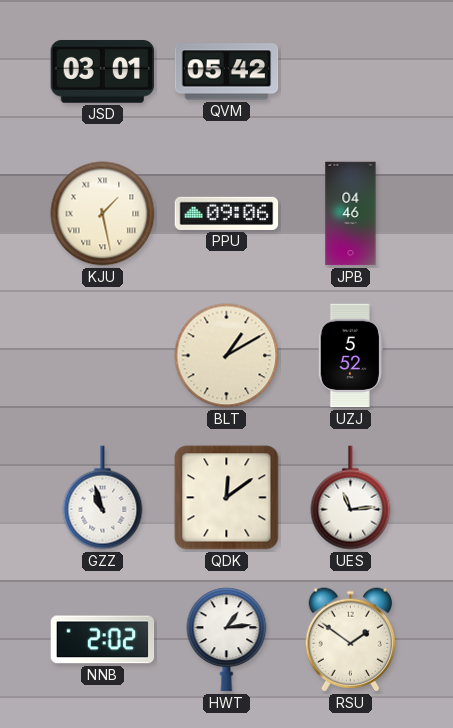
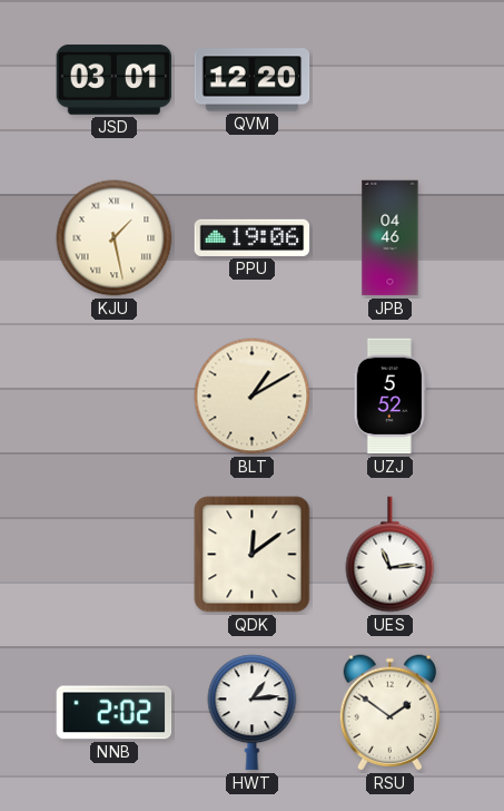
QVM: 05:42 -> 12:20
PPU: 09:06 -> 19:06
GZZ: 10:57 -> none
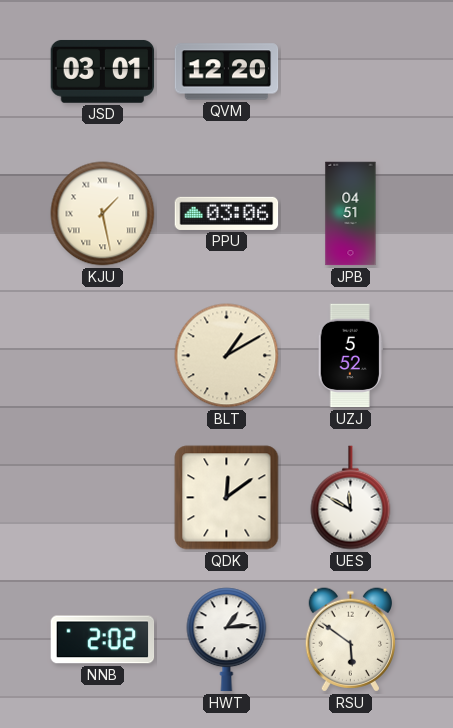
PPU: 19:06 -> 03:06
JPB: 04:46 -> 04:51
UES: 11:14 -> 11:50
RSU: 1:51 -> 5:51
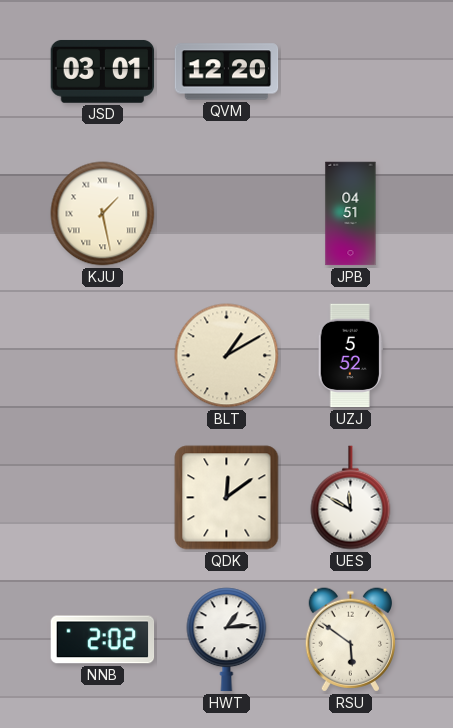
PPU: 03:06 -> none
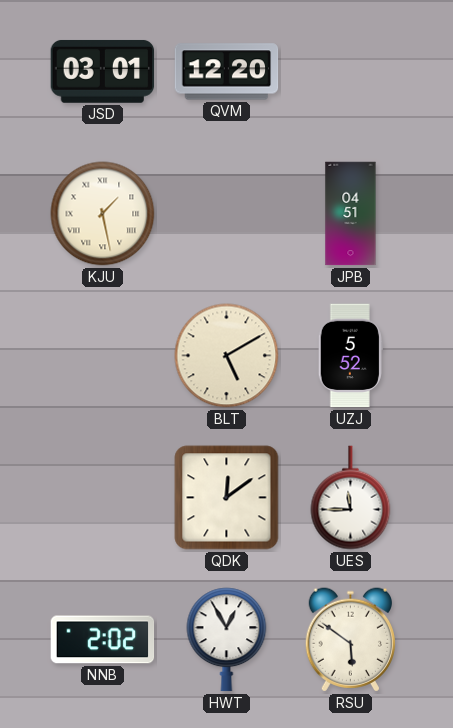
BLT: 1:10 -> 5:10
UES: 11:50 -> 11:45
HWT: 1:14 -> 12:55
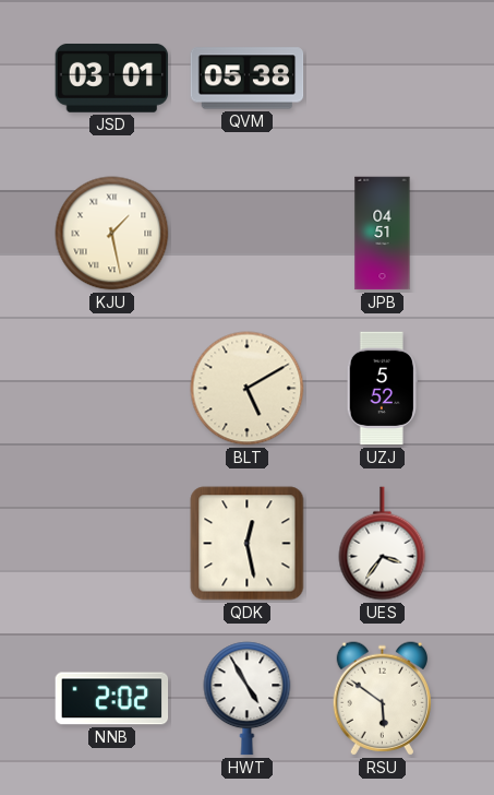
QVM: 12:20 -> 05:38
QDK: 12:09 -> 12:28
UES: 11:45 -> 3:36
HWT: 12:55 -> 4:55
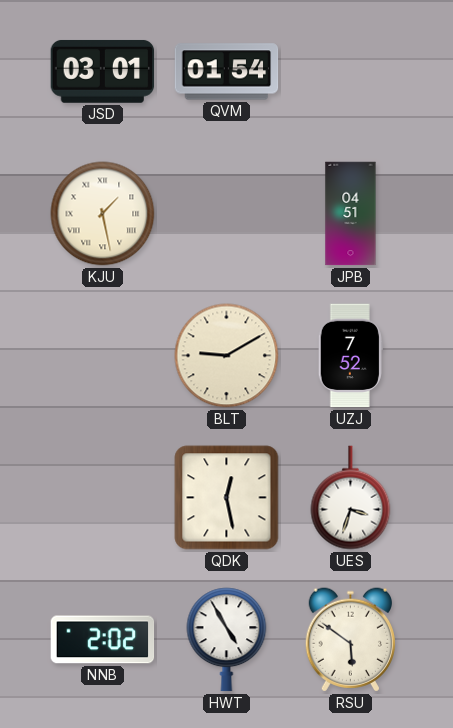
QVM: 05:38 -> 01:54
BLT: 5:10 -> 9:10
UZJ: 5:52 -> 7:52
UES: 3:36 -> 3:33
